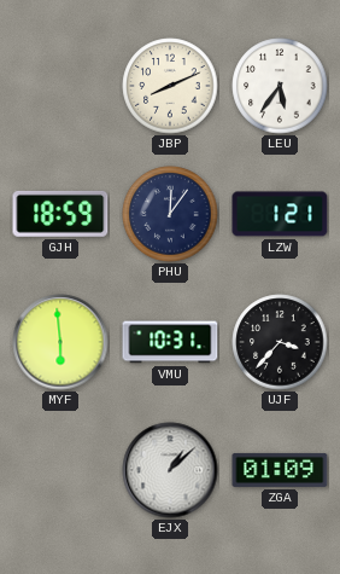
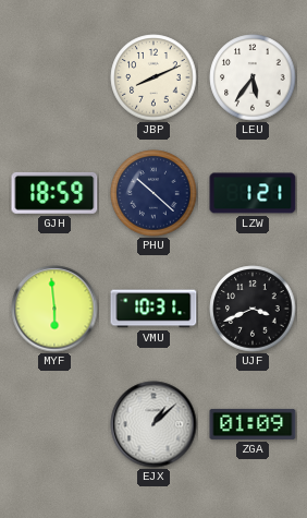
PHU: 12:06 -> 10:22
UJF: 3:37 -> 3:41
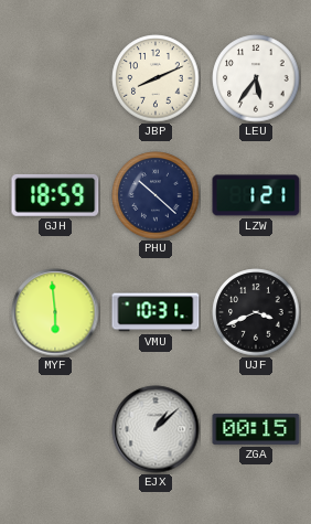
ZGA: 01:09 -> 00:15
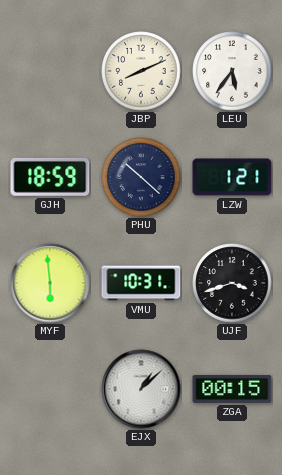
UJF: 3:41 -> 3:42
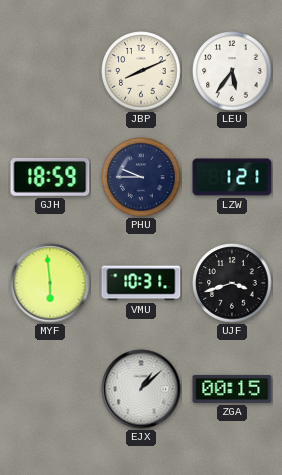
PHU: 10:22 -> 9:45
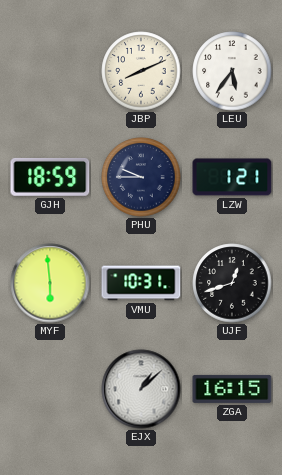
UJF: 3:42 -> 12:42
ZGA: 00:15 -> 16:15
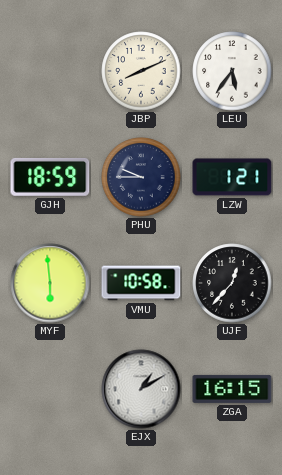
VMU: 10:31 -> 10:58
UJF: 12:42 -> 12:37
EJX: 1:08 -> 1:10
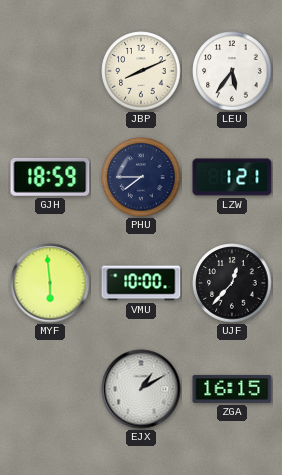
PHU: 9:45 -> 7:45
VMU: 10:58 -> 10:00
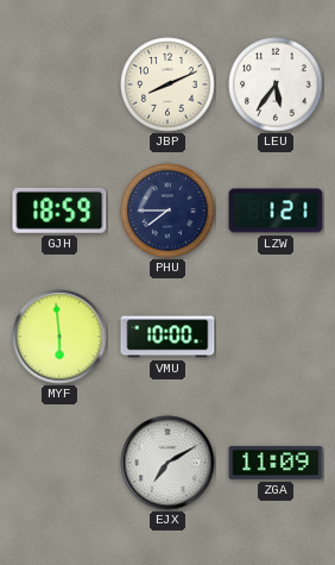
UJF: 12:37 -> none
EJX: 1:10 -> 7:10
ZGA: 16:15 -> 11:09
